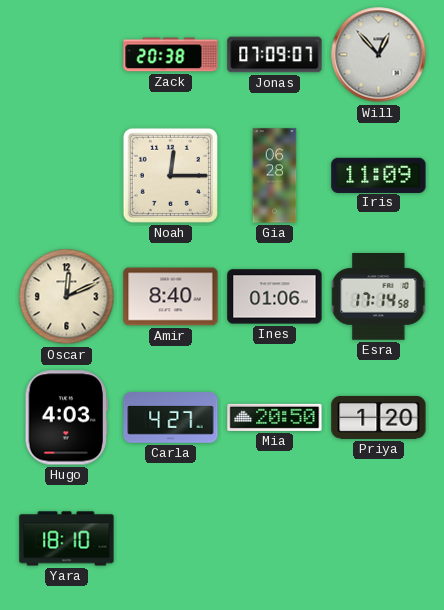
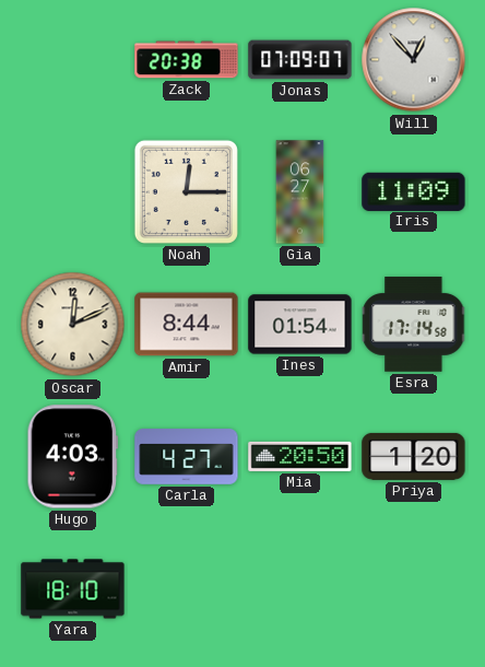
Gia: 06:28 -> 06:27
Amir: 8:40 -> 8:44
Ines: 01:06 -> 01:54
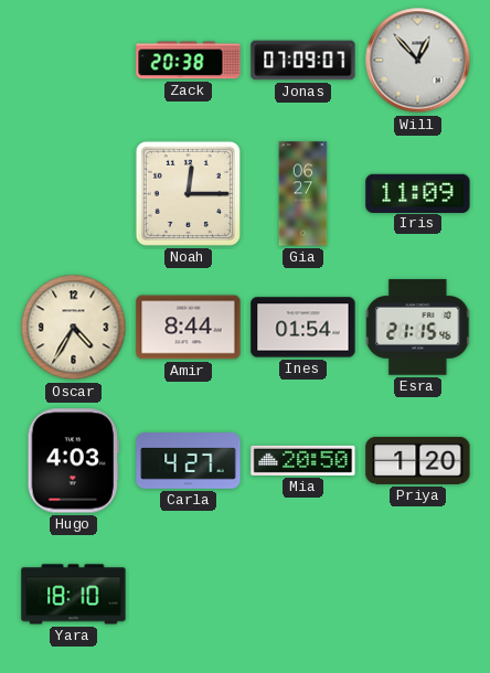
Oscar: 12:11 -> 4:35
Esra: 17:14 -> 21:15
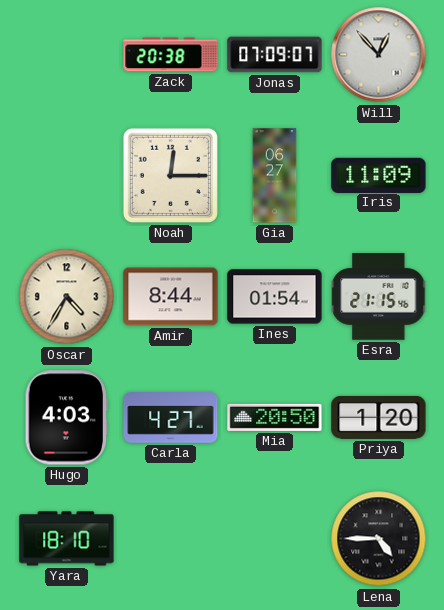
Lena: none -> 4:45
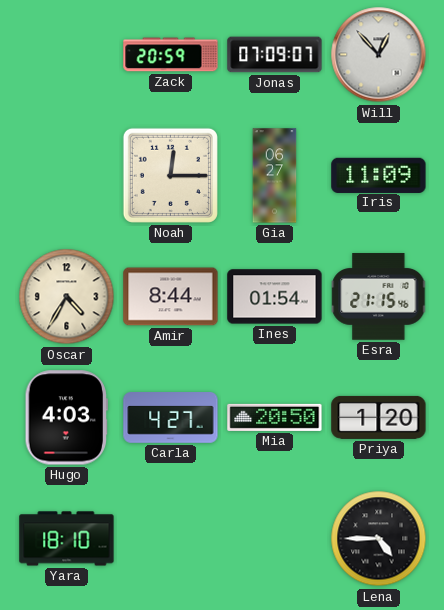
Zack: 20:38 -> 20:59
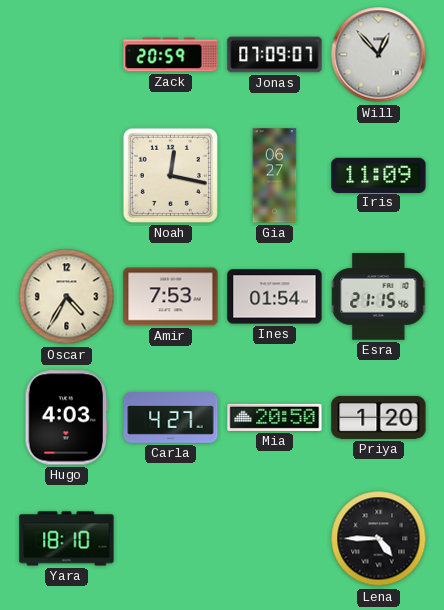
Noah: 12:15 -> 12:17
Amir: 8:44 -> 7:53
